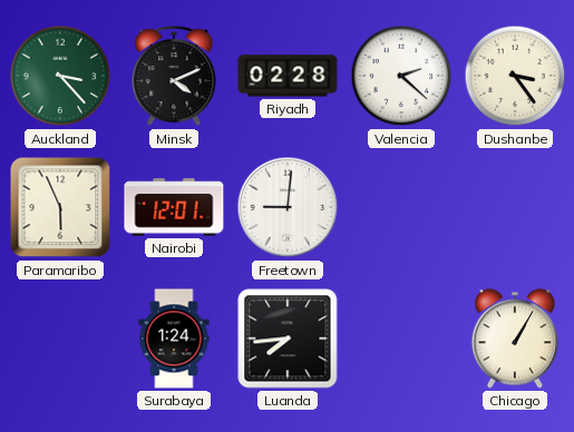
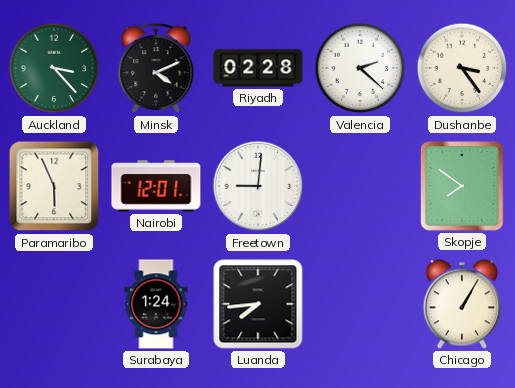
Skopje: none -> 7:51
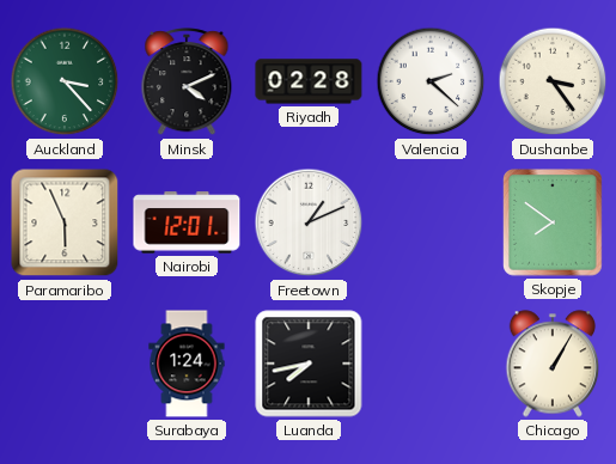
Freetown: 9:01 -> 1:11
Luanda: 7:44 -> 7:43
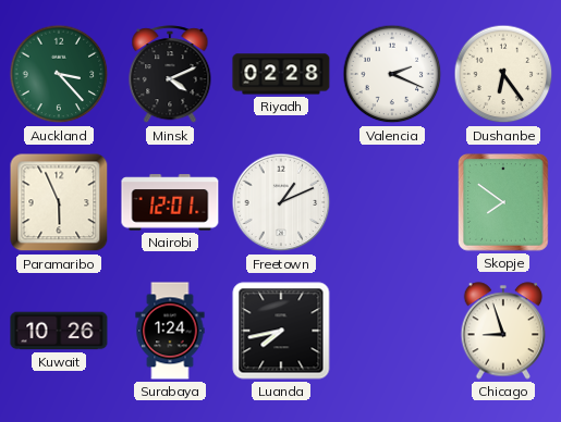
Valencia: 2:22 -> 2:19
Dushanbe: 3:24 -> 6:24
Kuwait: none -> 10:26
Chicago: 1:05 -> 8:57
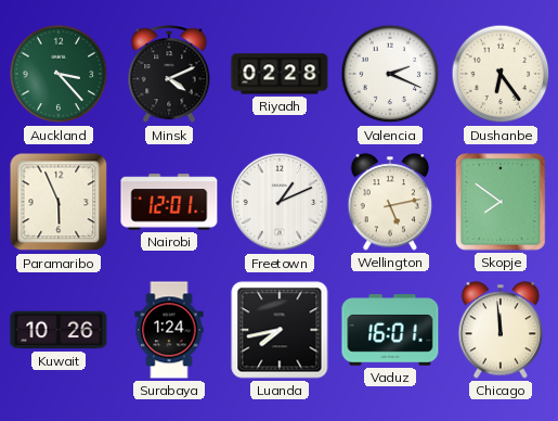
Wellington: none -> 5:13
Vaduz: none -> 16:01
Chicago: 8:57 -> 11:59
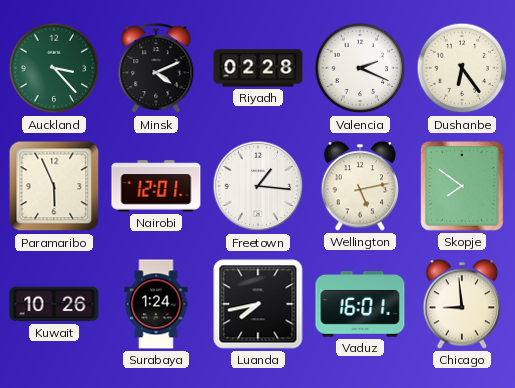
Freetown: 1:11 -> 1:16
Chicago: 11:59 -> 8:59
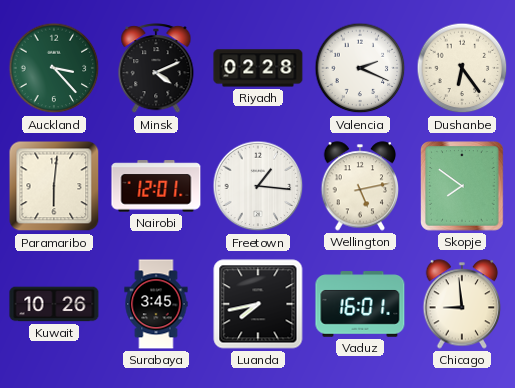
Paramaribo: 5:56 -> 6:01
Surabaya: 1:24 -> 3:45
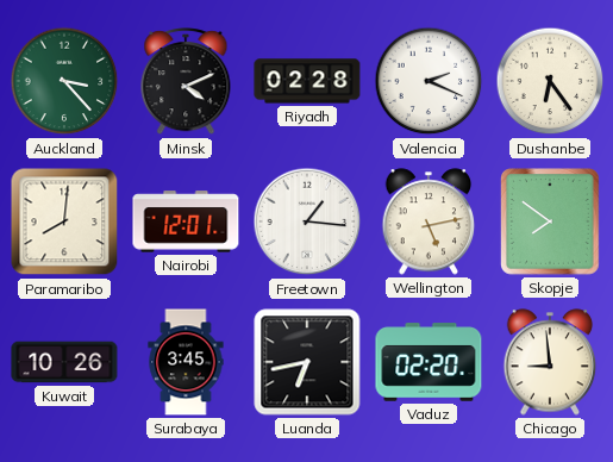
Paramaribo: 6:01 -> 8:01
Luanda: 7:43 -> 6:43
Vaduz: 16:01 -> 02:20
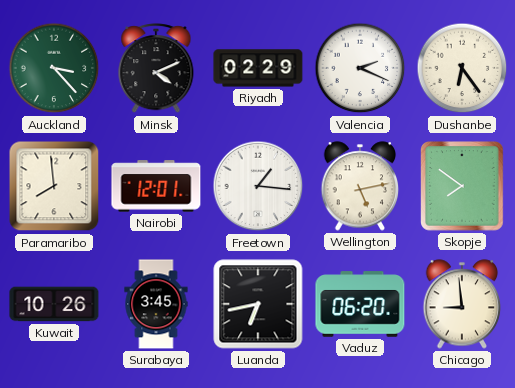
Riyadh: 02:28 -> 02:29
Paramaribo: 8:01 -> 7:59
Vaduz: 02:20 -> 06:20
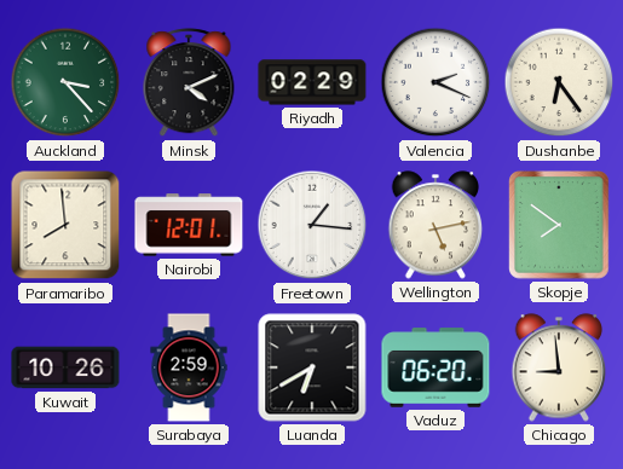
Surabaya: 3:45 -> 2:59
Luanda: 6:43 -> 6:40
